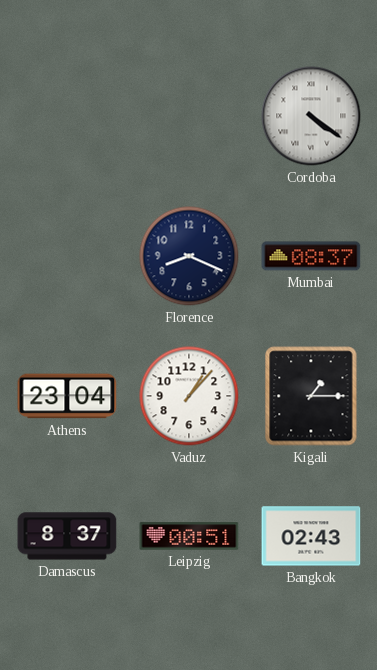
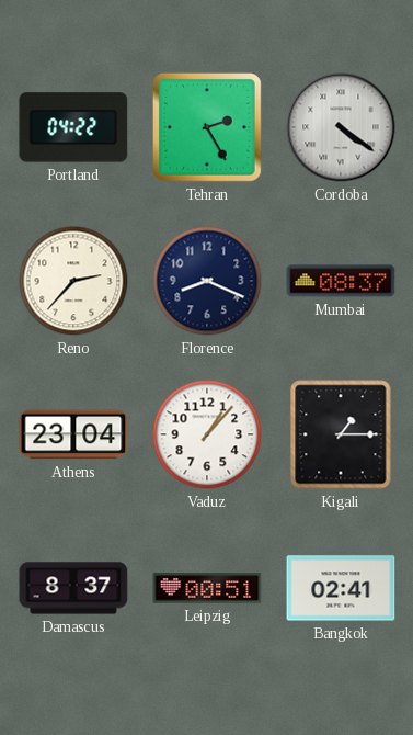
Portland: none -> 04:22
Tehran: none -> 2:25
Reno: none -> 2:37
Bangkok: 02:43 -> 02:41
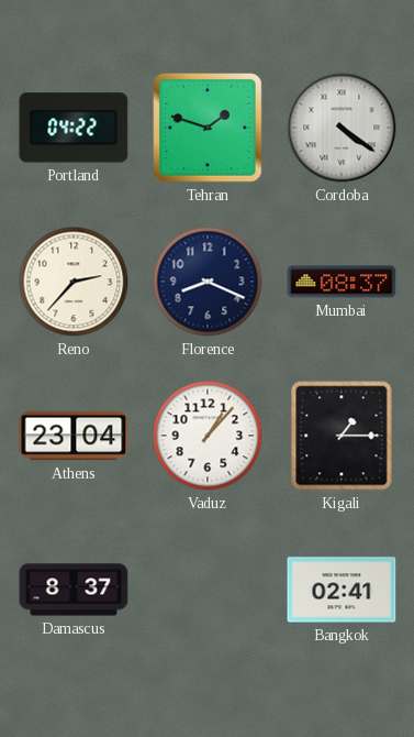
Tehran: 2:25 -> 1:48
Leipzig: 00:51 -> none
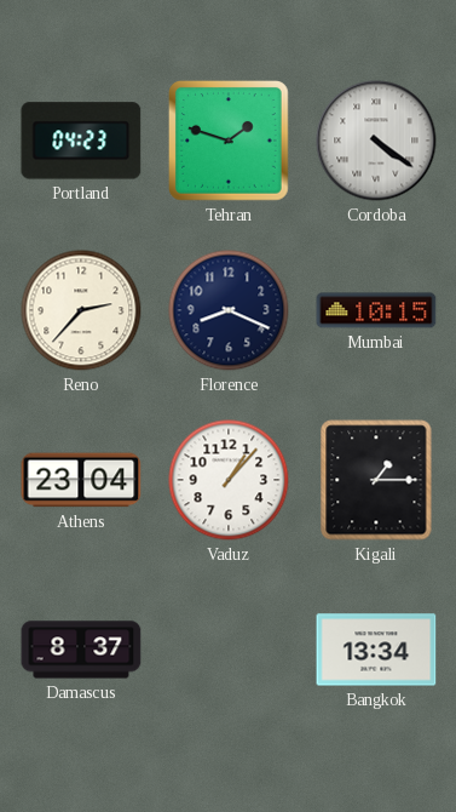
Portland: 04:22 -> 04:23
Mumbai: 08:37 -> 10:15
Bangkok: 02:41 -> 13:34
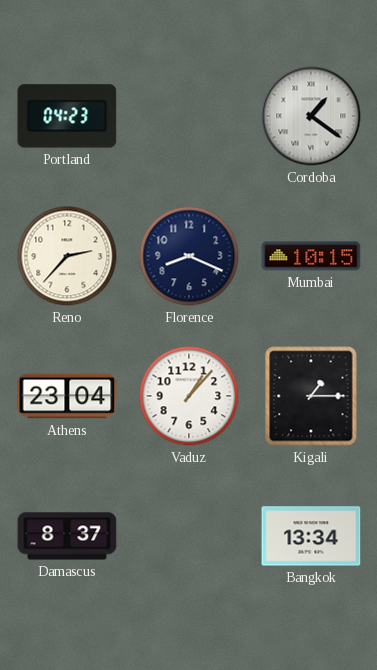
Tehran: 1:48 -> none
Cordoba: 4:21 -> 1:21
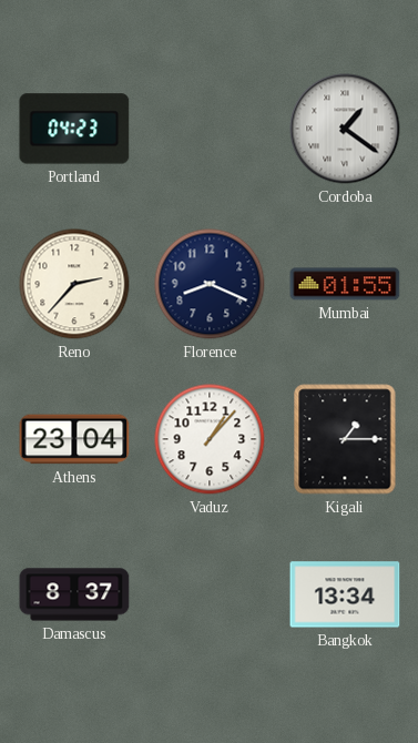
Mumbai: 10:15 -> 01:55
